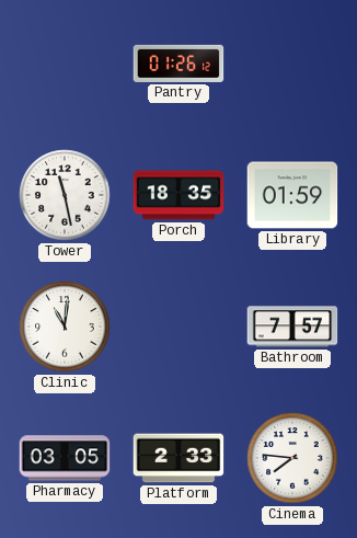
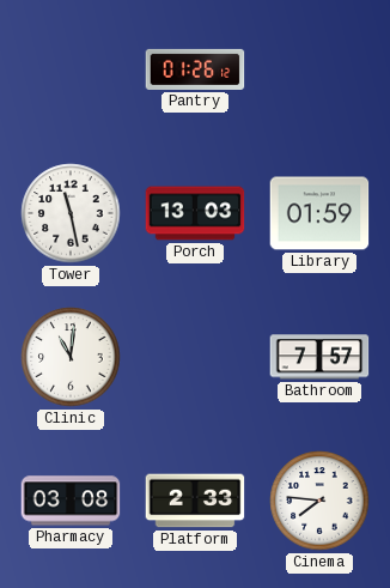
Porch: 18:35 -> 13:03
Pharmacy: 03:05 -> 03:08
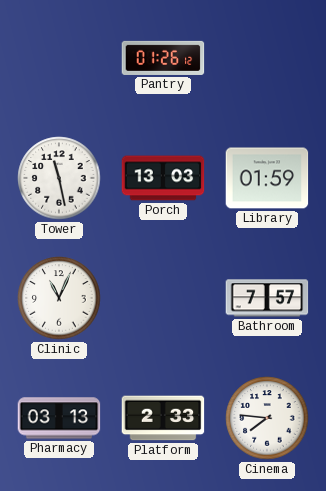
Clinic: 11:01 -> 11:04
Pharmacy: 03:08 -> 03:13
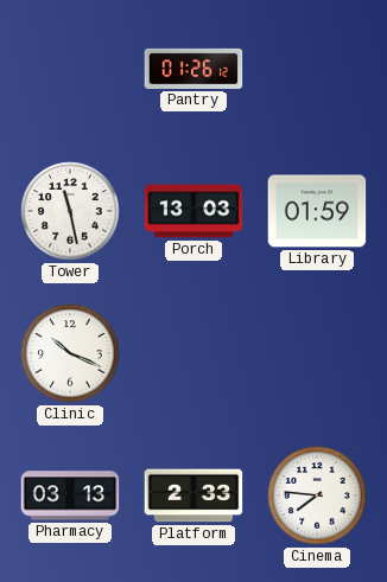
Clinic: 11:04 -> 10:19
Bathroom: 7:57 -> none
